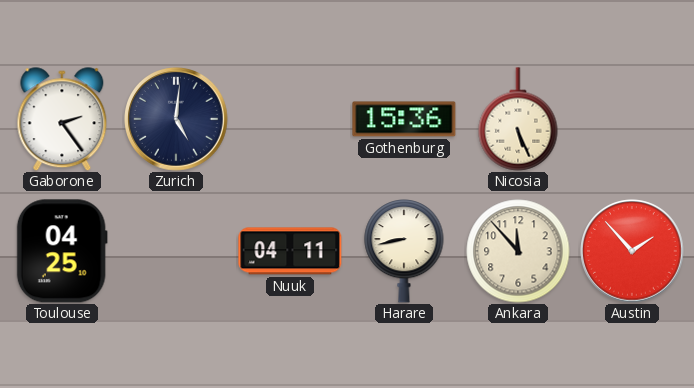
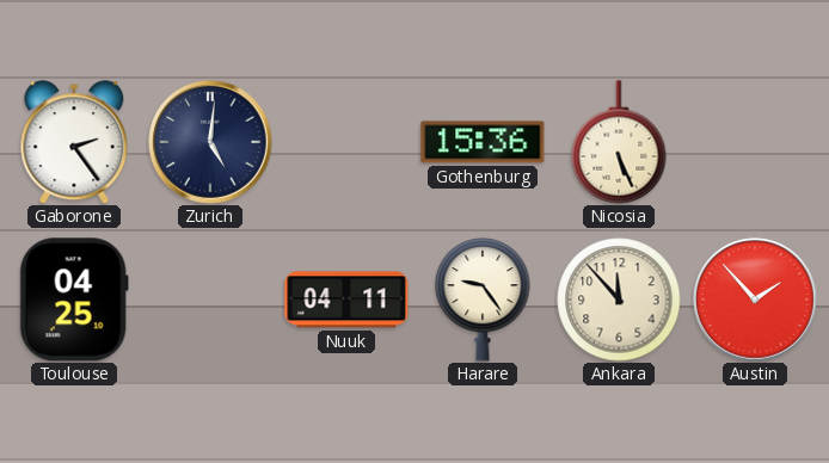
Harare: 8:43 -> 9:24
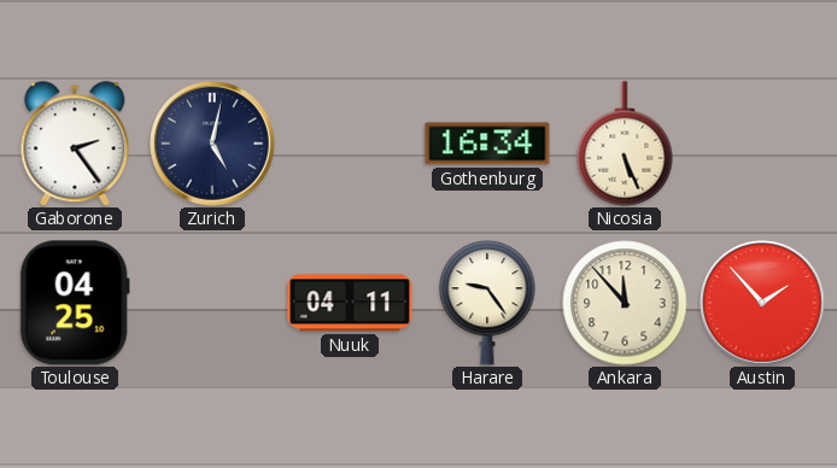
Zurich: 5:01 -> 5:02
Gothenburg: 15:36 -> 16:34
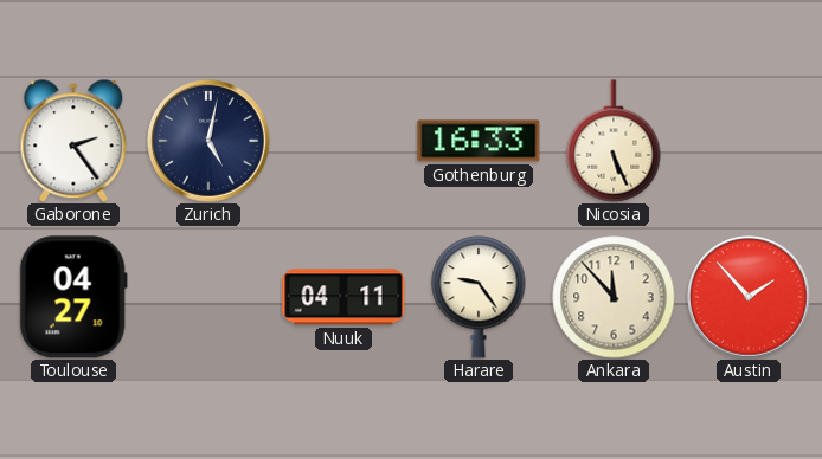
Gothenburg: 16:34 -> 16:33
Toulouse: 04:25 -> 04:27
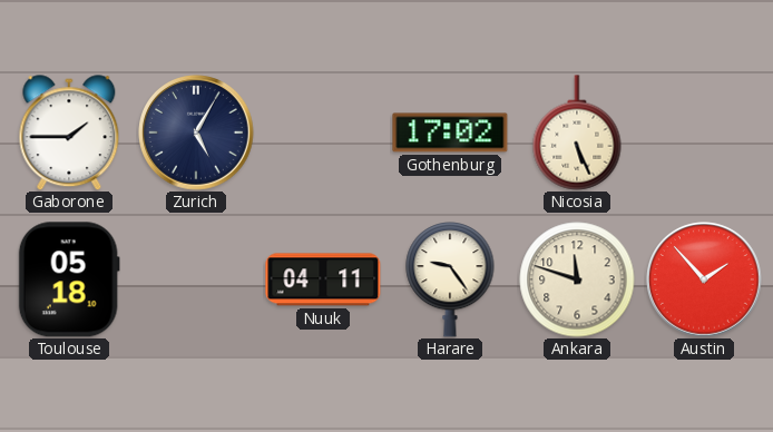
Gaborone: 2:24 -> 1:45
Zurich: 5:02 -> 5:05
Gothenburg: 16:33 -> 17:02
Toulouse: 04:27 -> 05:18
Ankara: 11:53 -> 11:48
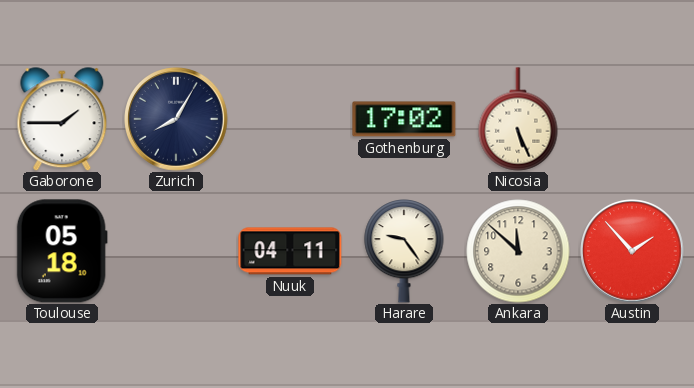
Zurich: 5:05 -> 8:05
Ankara: 11:48 -> 11:52
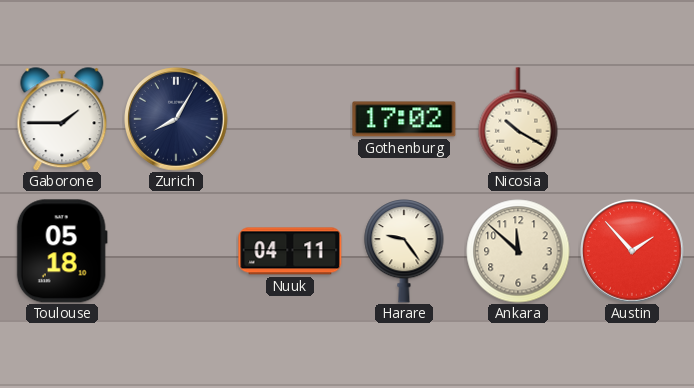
Nicosia: 5:26 -> 10:20
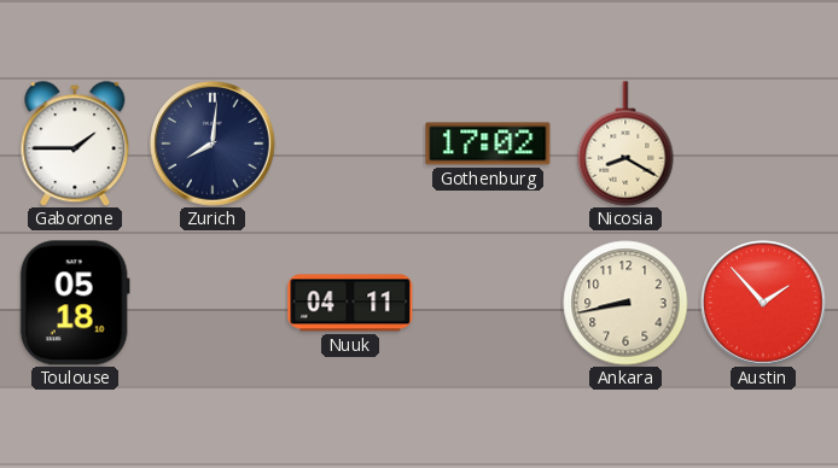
Zurich: 8:05 -> 8:01
Nicosia: 10:20 -> 8:20
Harare: 9:24 -> none
Ankara: 11:52 -> 8:43
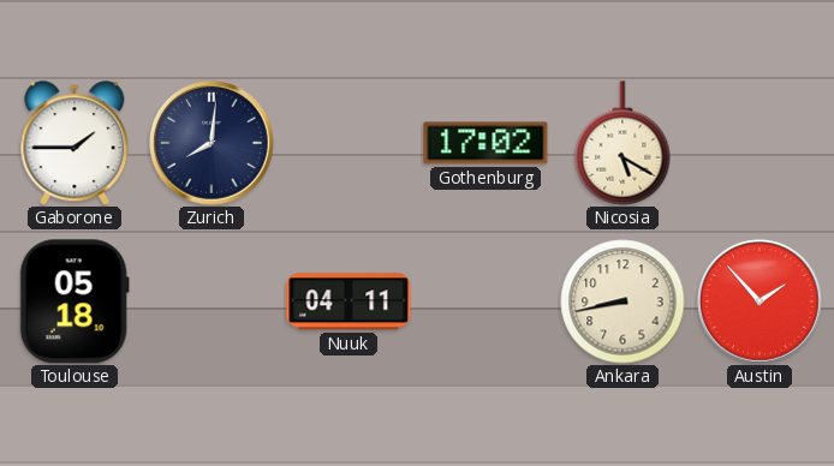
Nicosia: 8:20 -> 5:20
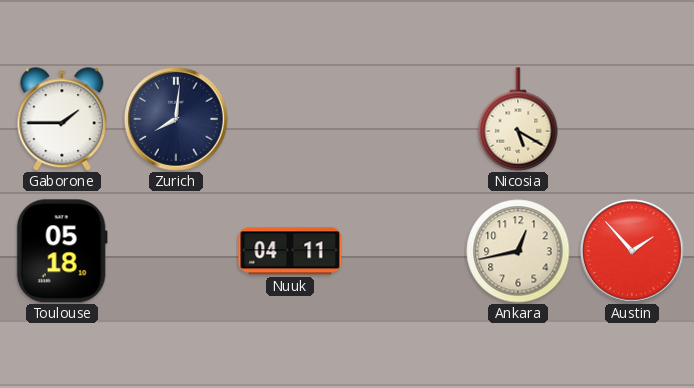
Gothenburg: 17:02 -> none
Ankara: 8:43 -> 12:43
